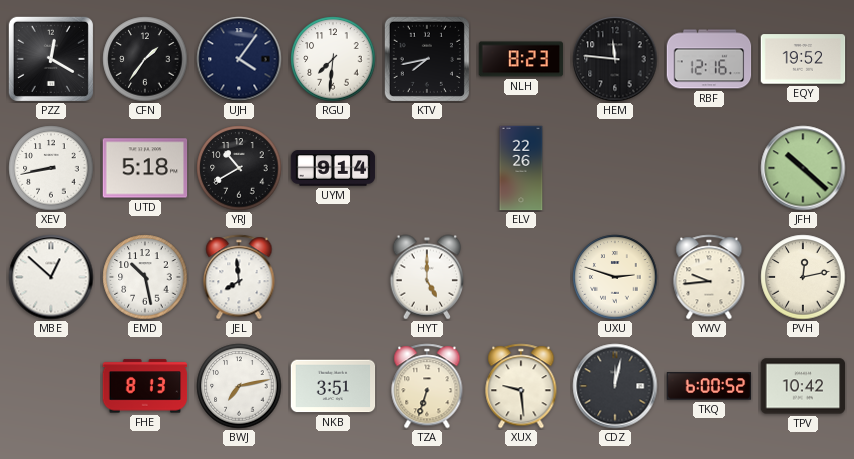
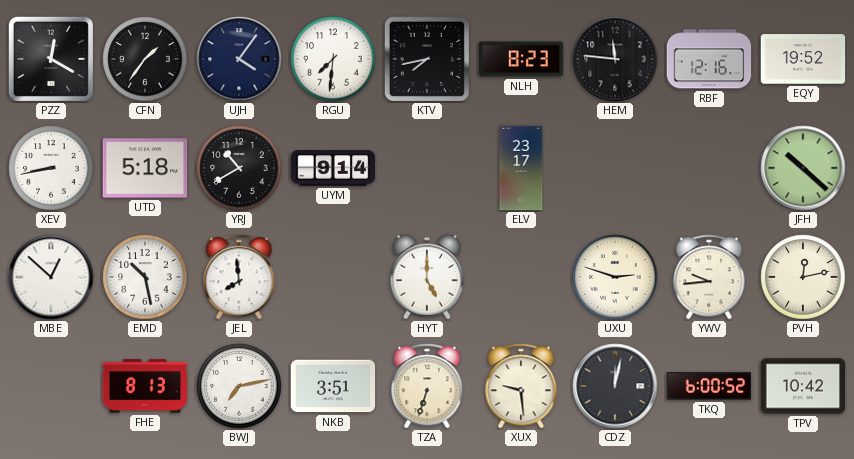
ELV: 22:26 -> 23:17
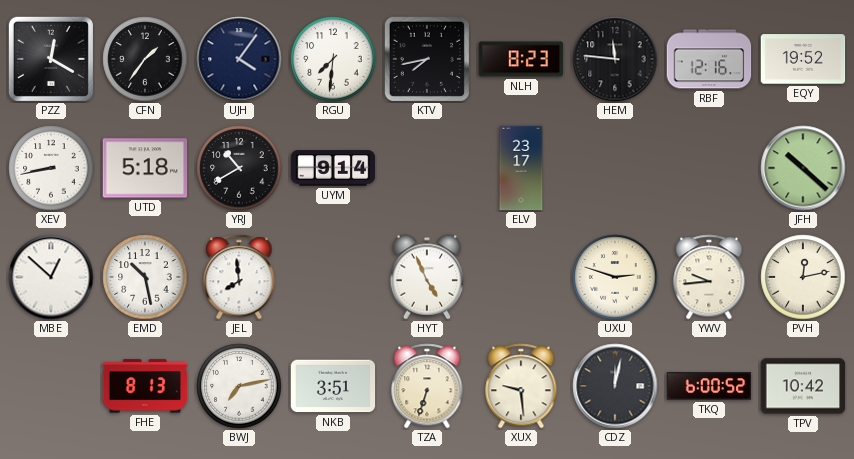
HYT: 5:00 -> 4:56
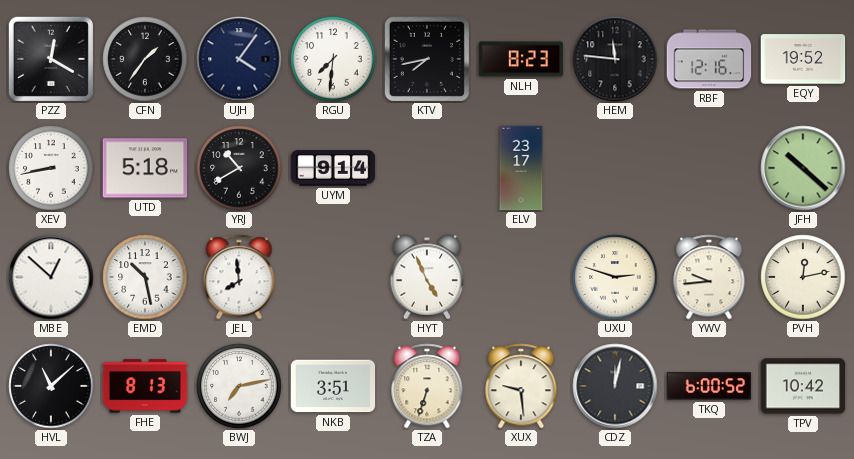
HVL: none -> 11:08
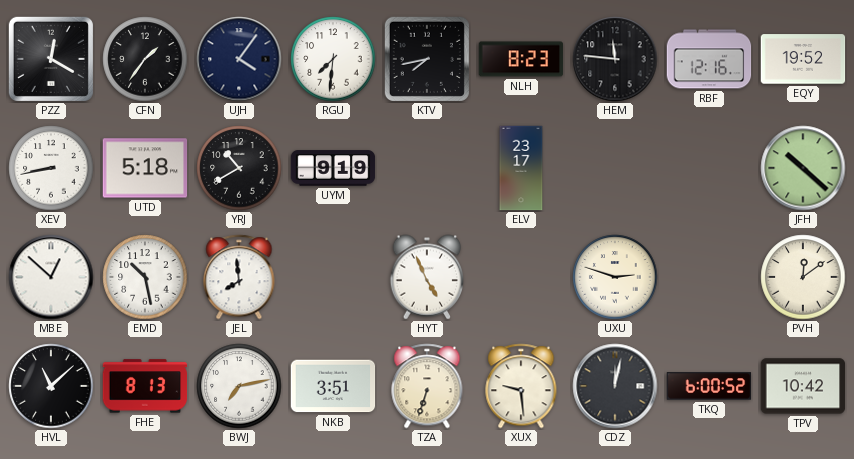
UYM: 9:14 -> 9:19
YWV: 9:44 -> none
PVH: 12:13 -> 12:09
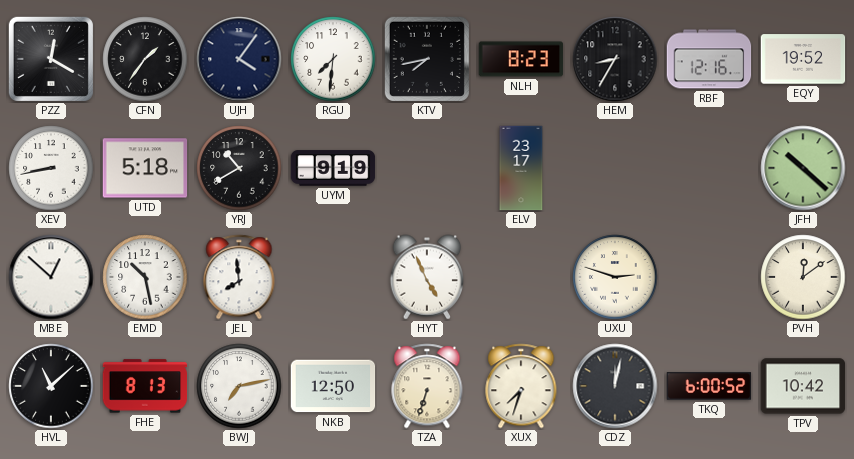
HEM: 11:46 -> 8:35
NKB: 3:51 -> 12:50
XUX: 9:29 -> 7:33
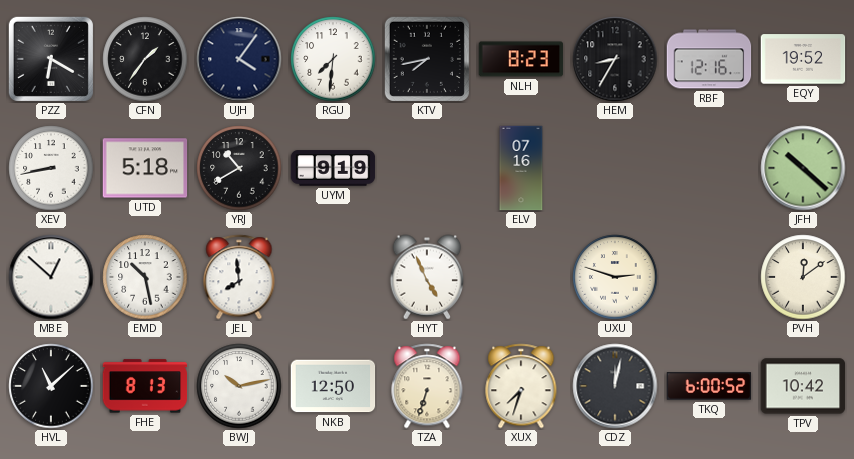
PZZ: 12:20 -> 6:20
ELV: 23:17 -> 07:16
BWJ: 7:13 -> 10:13
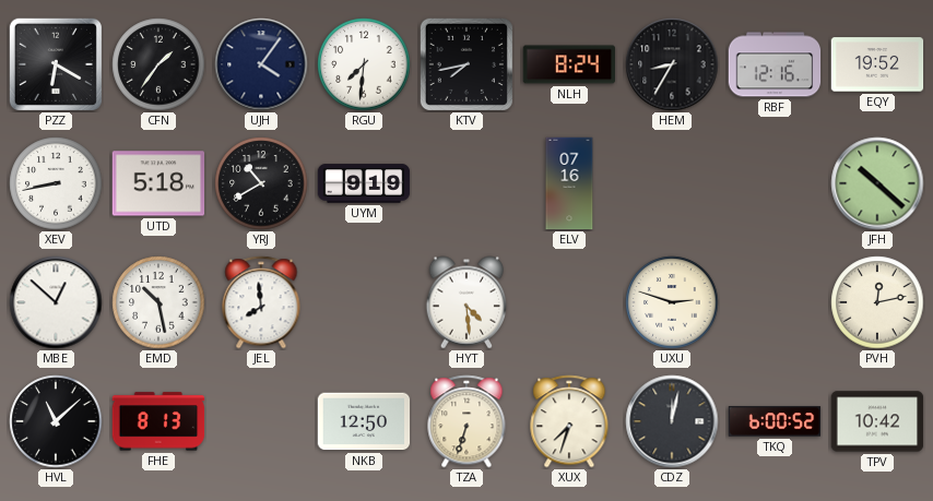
NLH: 8:23 -> 8:24
HYT: 4:56 -> 4:29
PVH: 12:09 -> 12:13
BWJ: 10:13 -> none
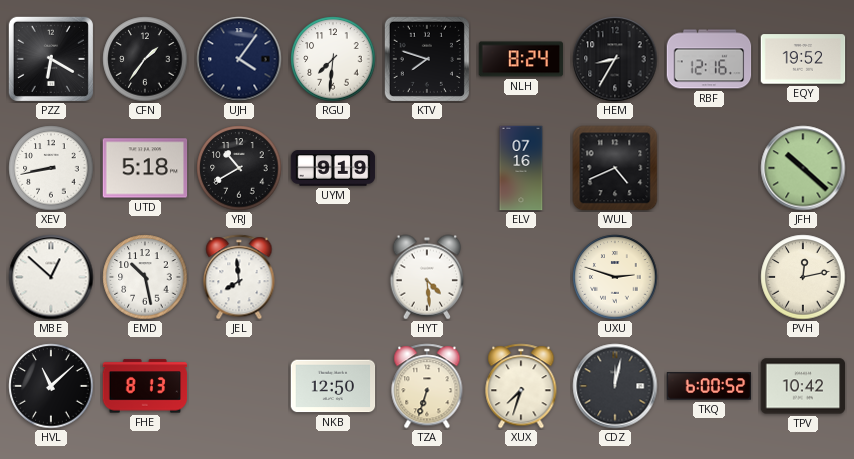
KTV: 7:43 -> 7:48
WUL: none -> 4:41
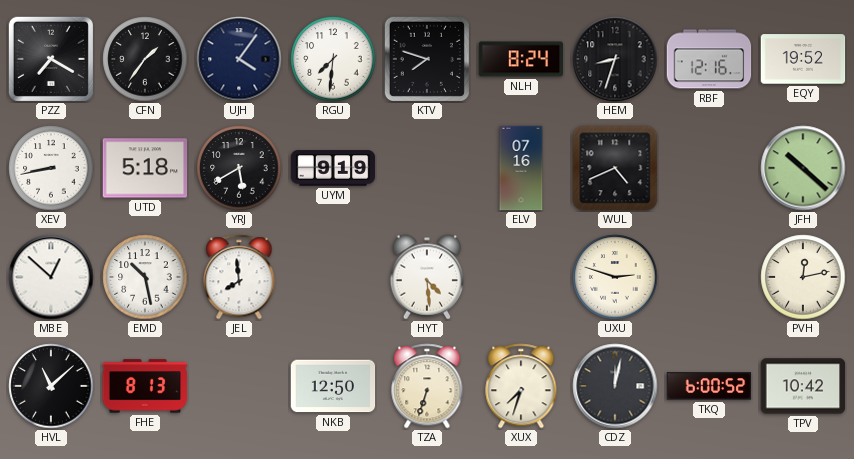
PZZ: 6:20 -> 7:20
HEM: 8:35 -> 8:33
YRJ: 10:40 -> 5:40
